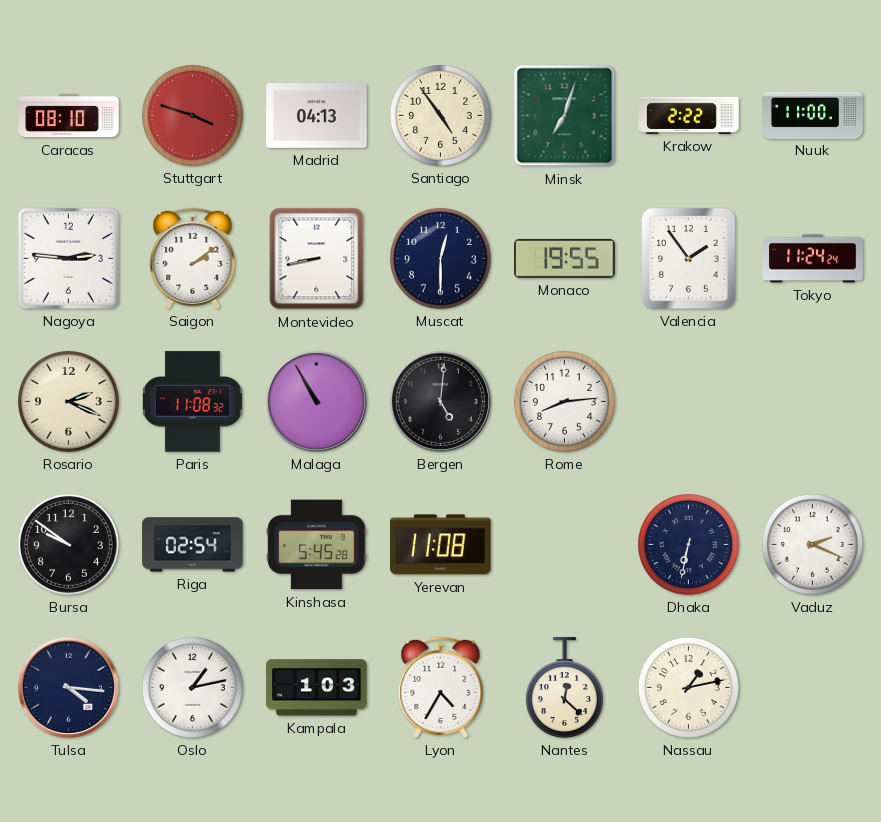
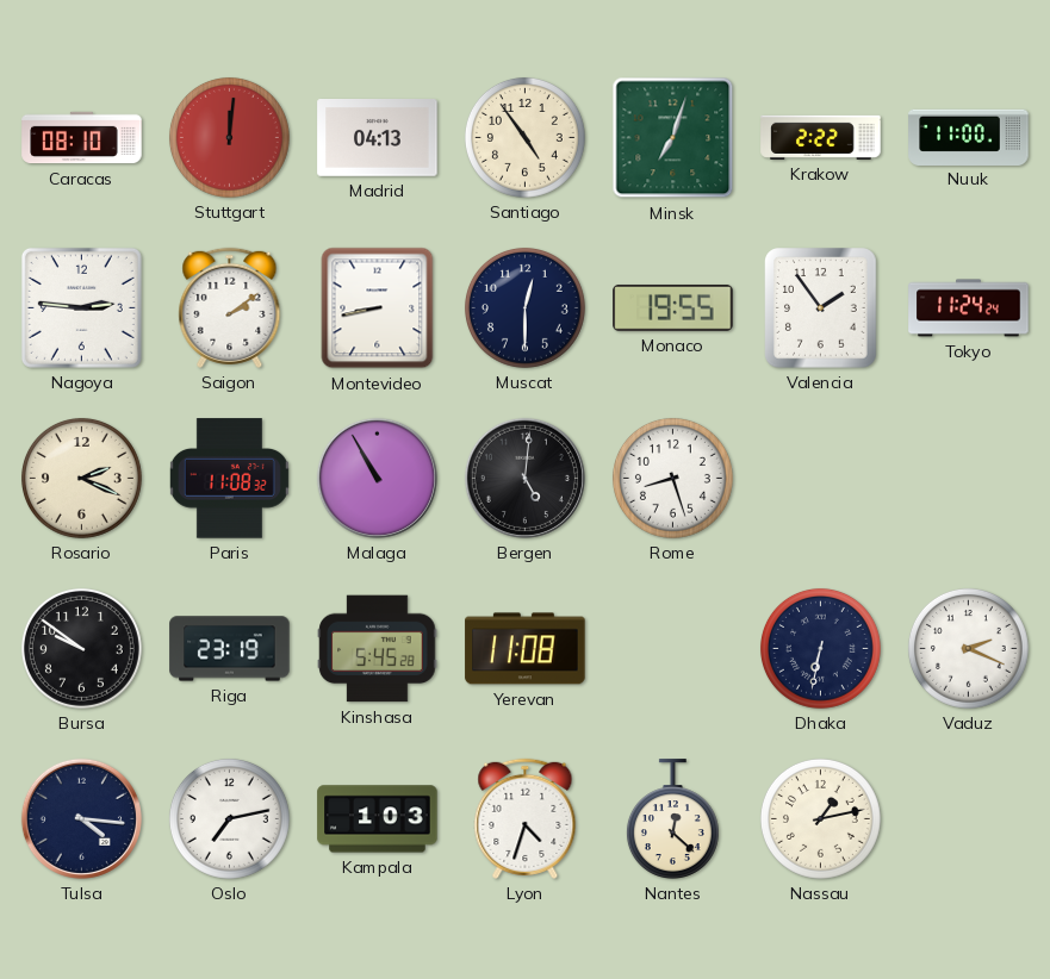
Stuttgart: 3:48 -> 12:01
Rome: 8:14 -> 8:27
Riga: 02:54 -> 23:19
Oslo: 1:13 -> 7:13
Lyon: 4:35 -> 4:33
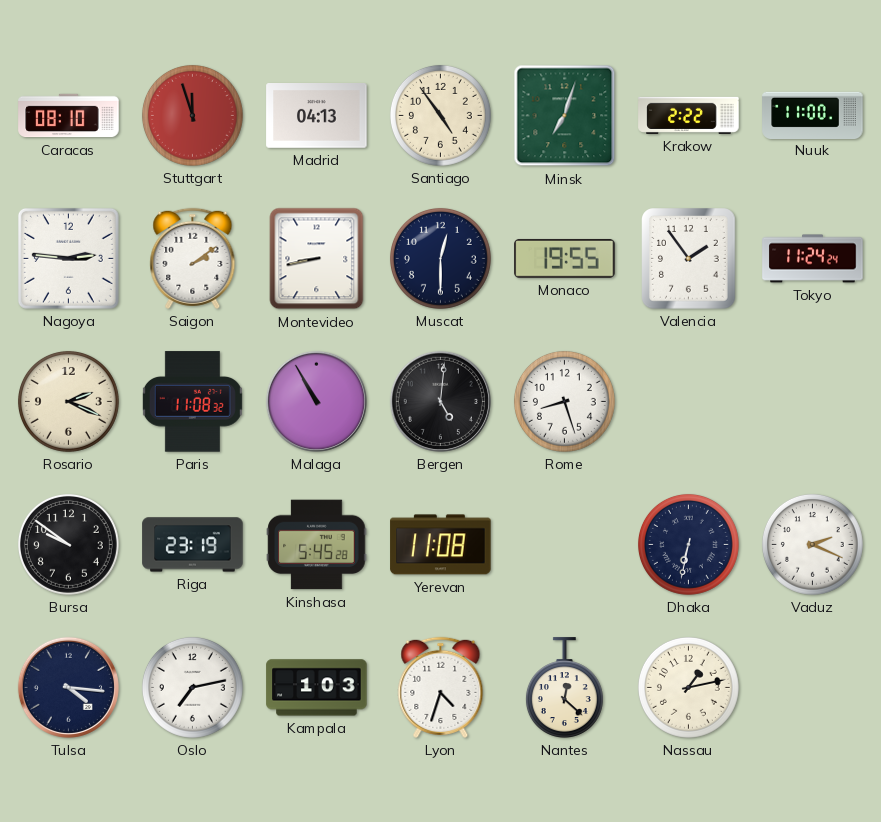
Stuttgart: 12:01 -> 11:57
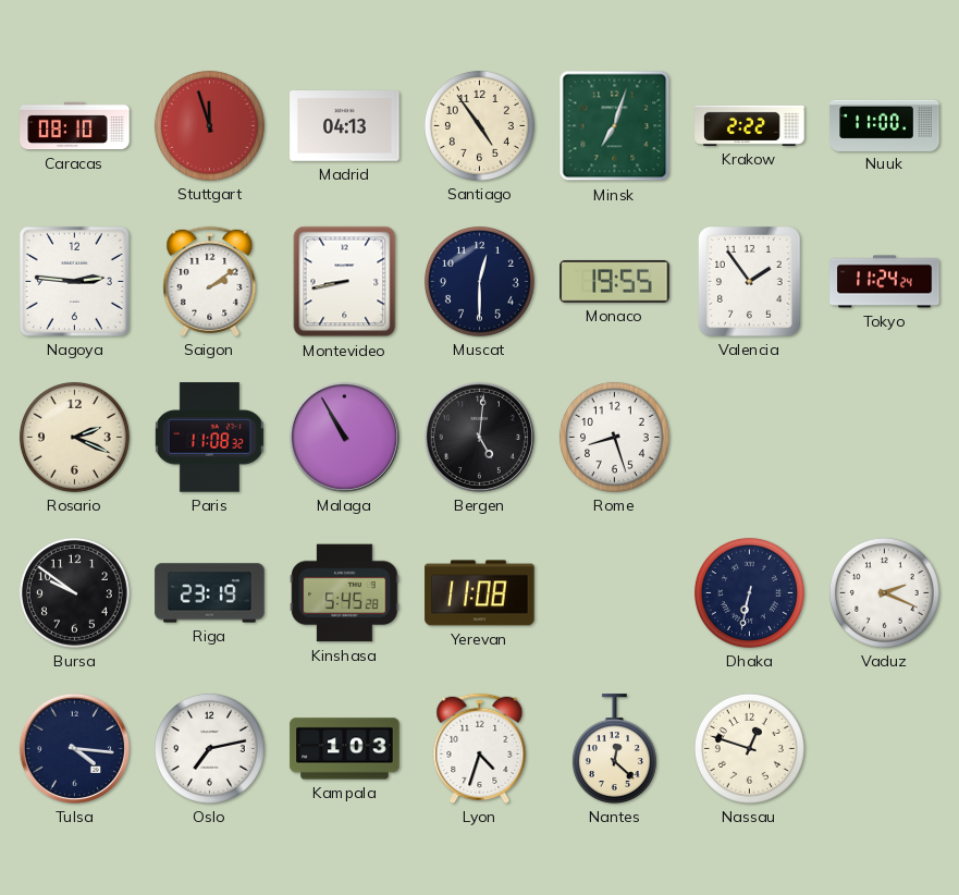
Nassau: 1:13 -> 12:48
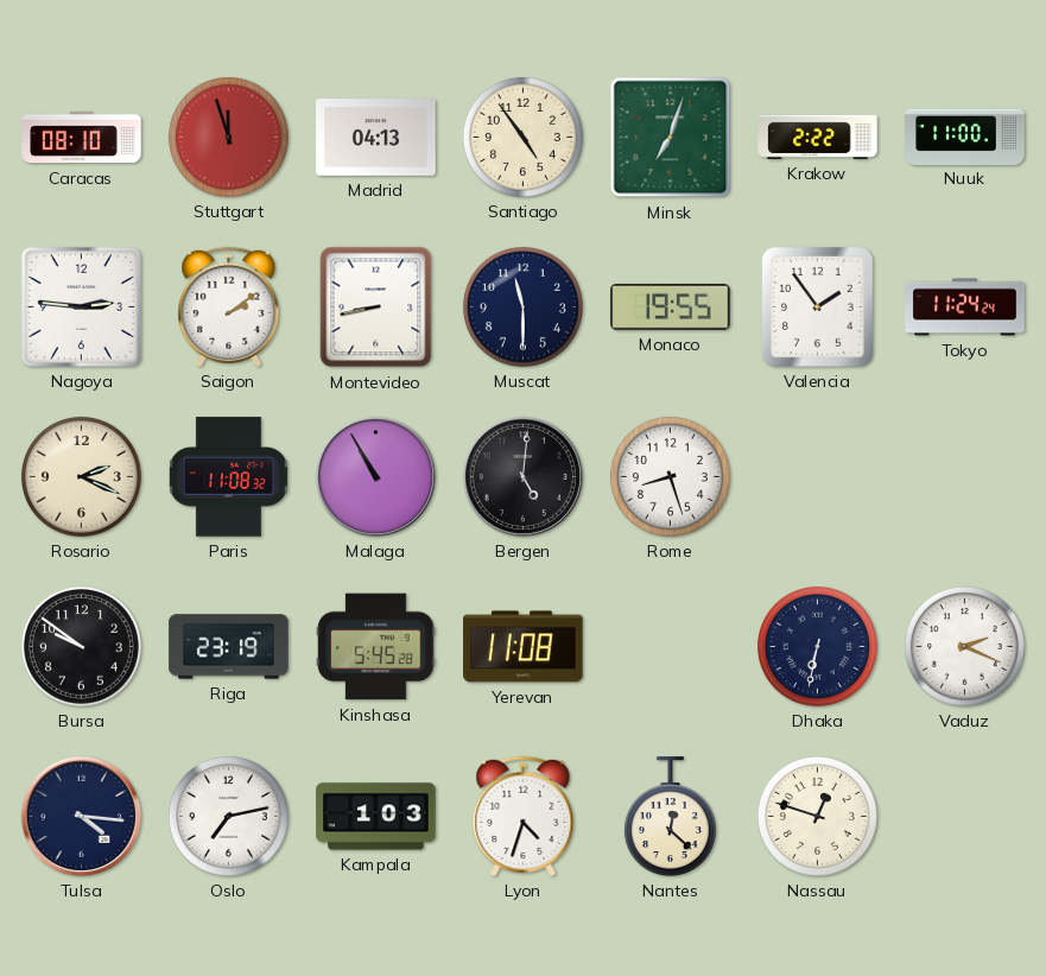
Muscat: 12:30 -> 11:30
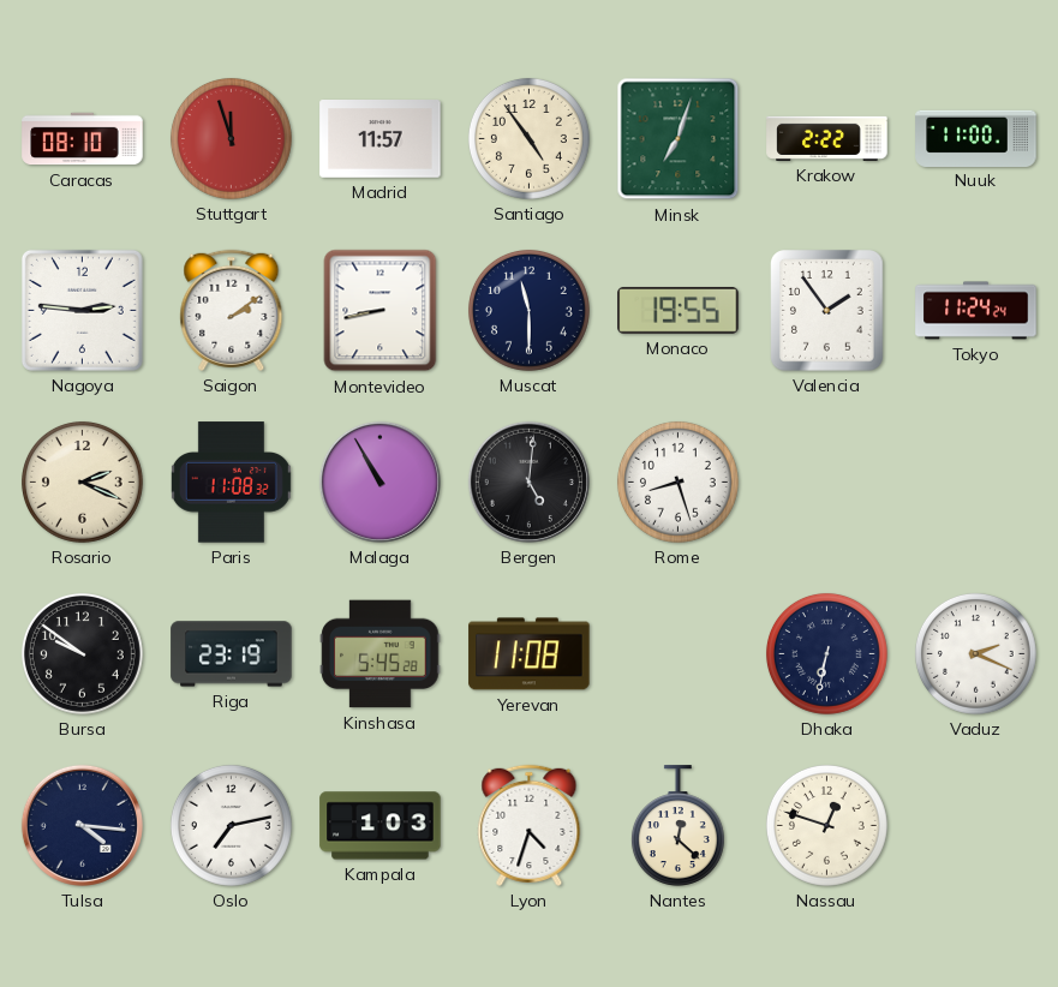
Madrid: 04:13 -> 11:57
